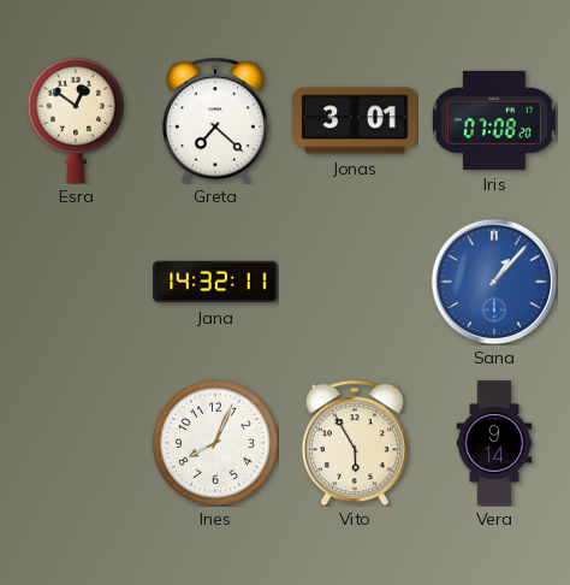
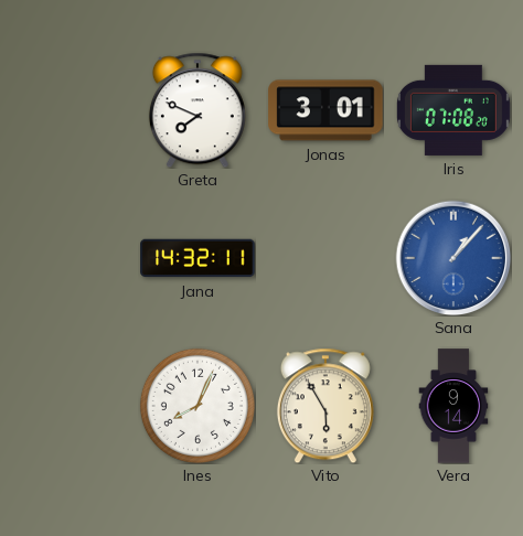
Esra: 12:51 -> none
Greta: 7:22 -> 7:49
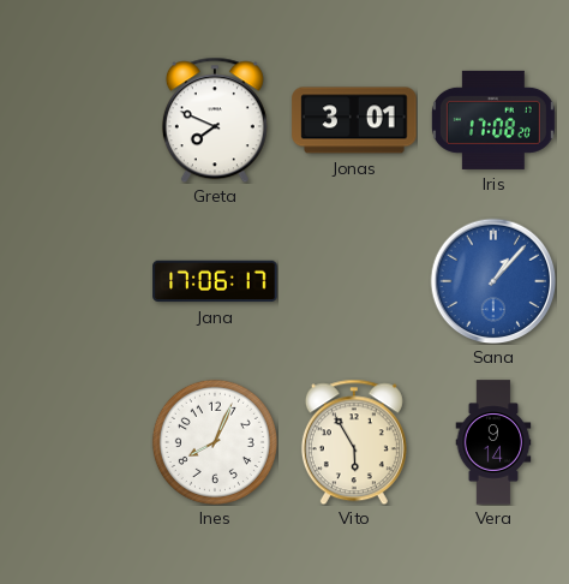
Iris: 07:08 -> 17:08
Jana: 14:32 -> 17:06
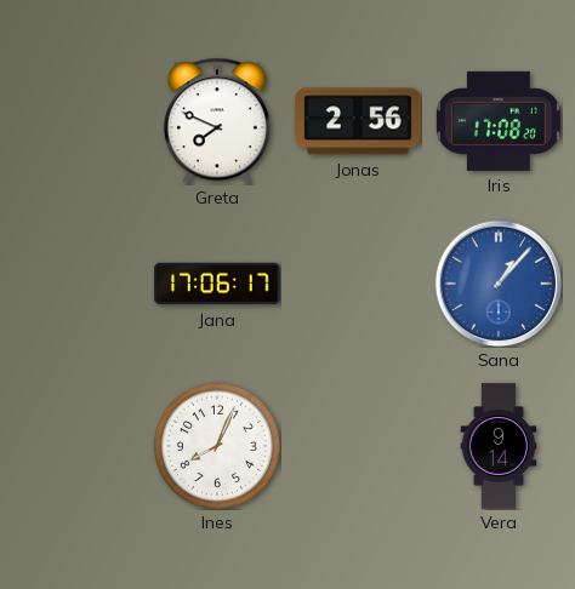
Jonas: 3:01 -> 2:56
Vito: 5:55 -> none
